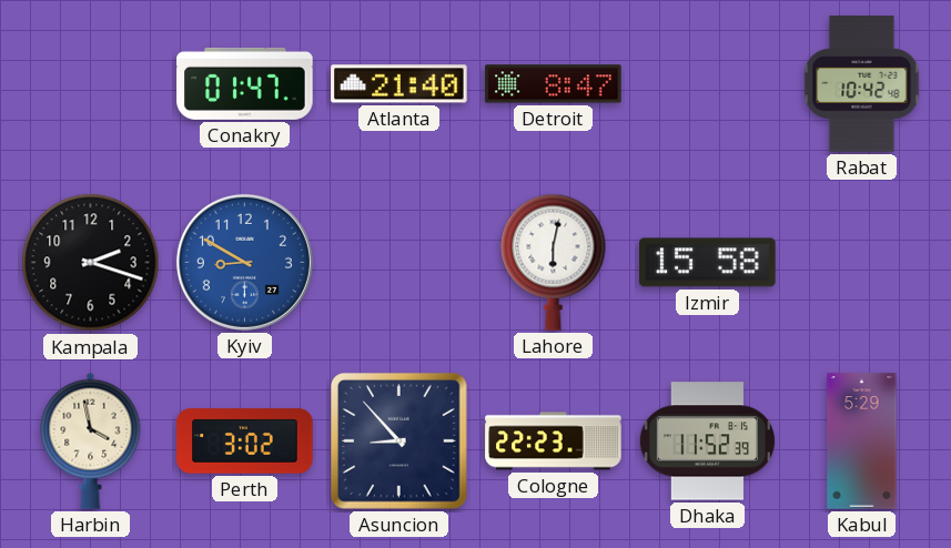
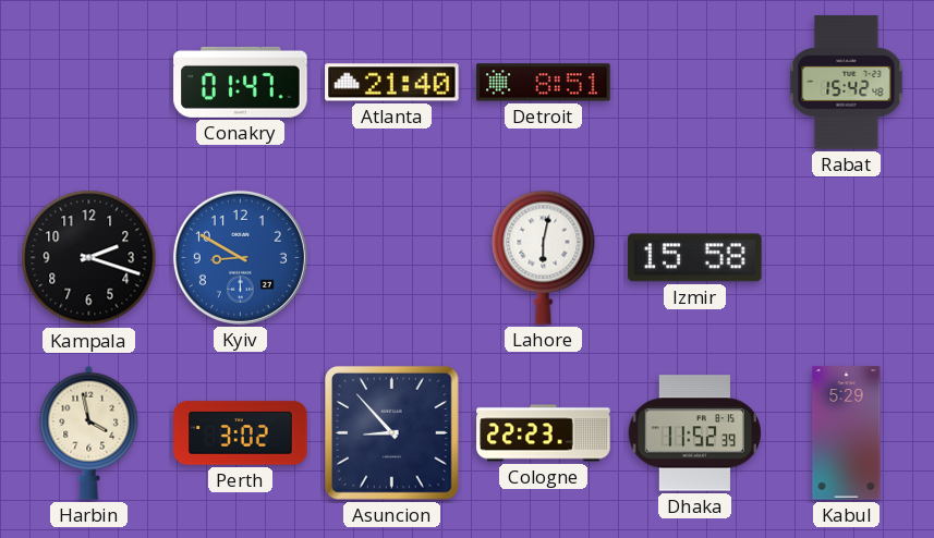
Detroit: 8:47 -> 8:51
Rabat: 10:42 -> 15:42
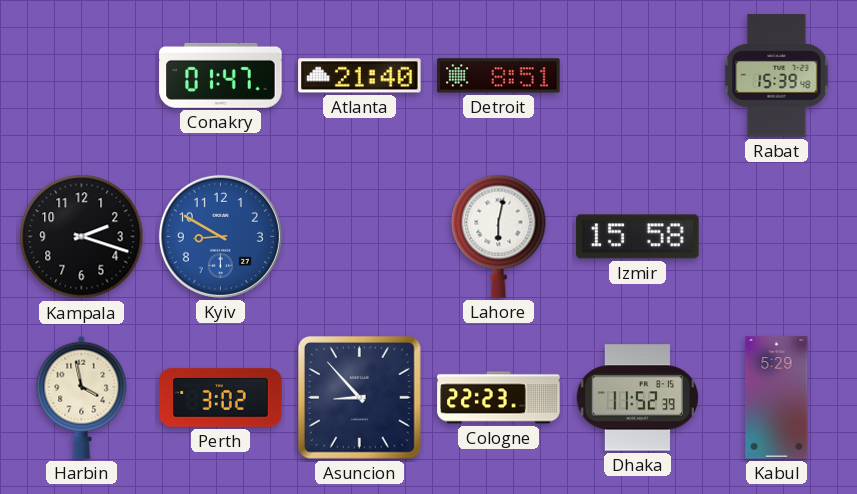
Rabat: 15:42 -> 15:39
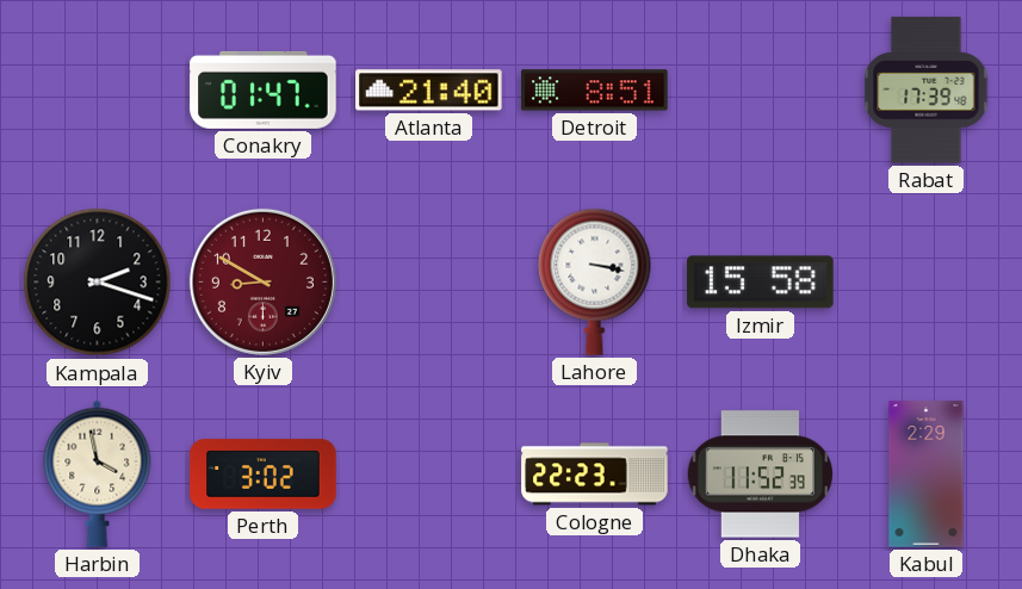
Rabat: 15:39 -> 17:39
Kyiv dial: blue -> burgundy
Lahore: 6:02 -> 3:17
Asuncion: 8:53 -> none
Kabul: 5:29 -> 2:29
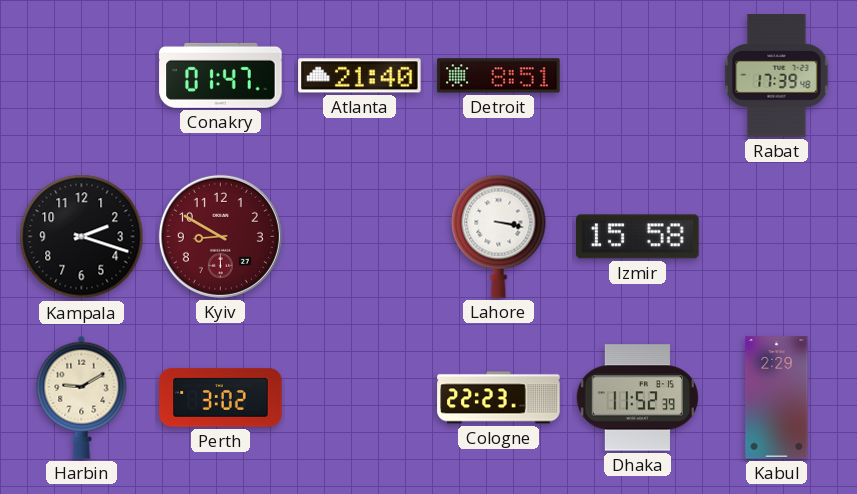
Harbin: 3:58 -> 9:10
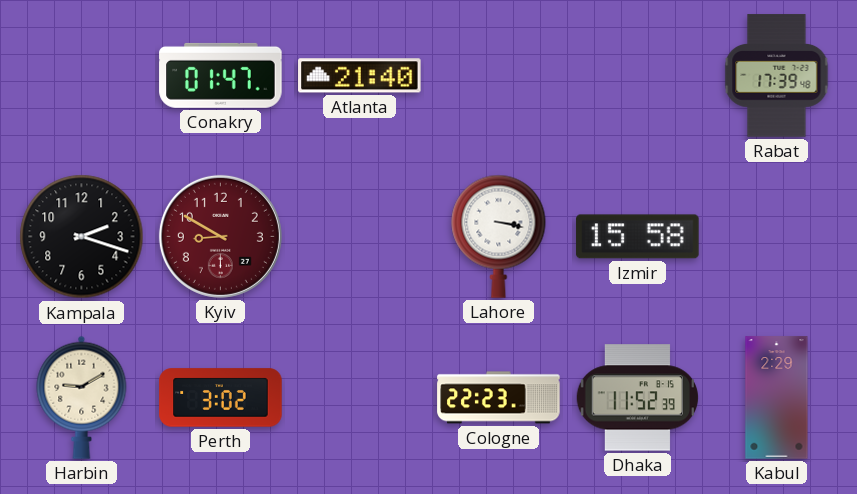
Detroit: 8:51 -> none
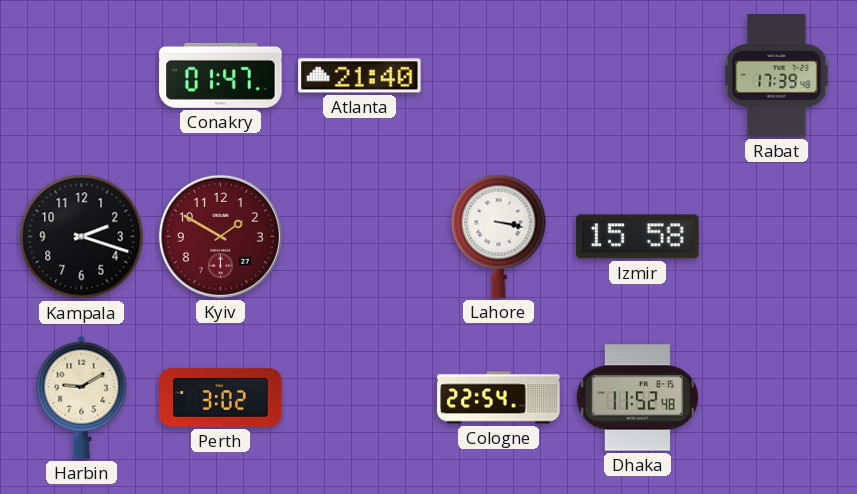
Kyiv: 8:50 -> 1:50
Cologne: 22:23 -> 22:54
Dhaka: 11:52:39 -> 11:52:48
Kabul: 2:29 -> none
